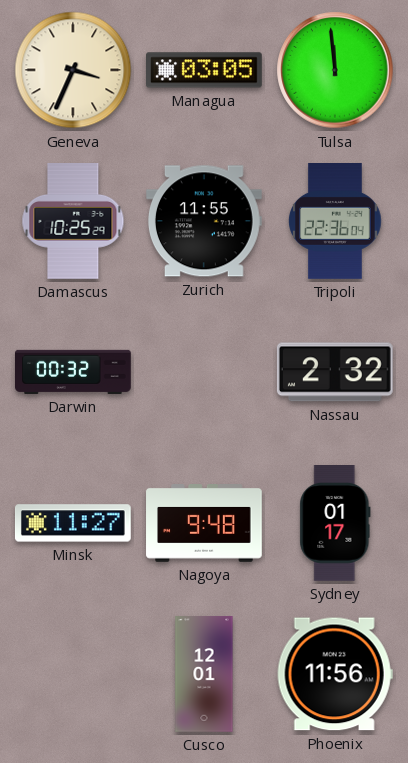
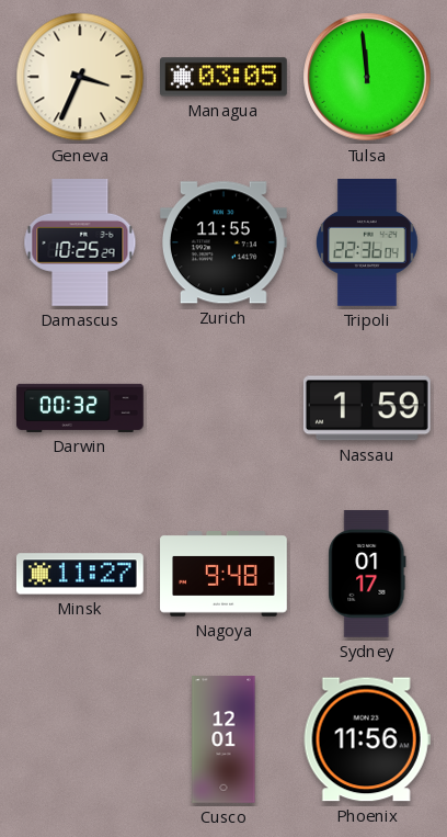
Nassau: 2:32 -> 1:59
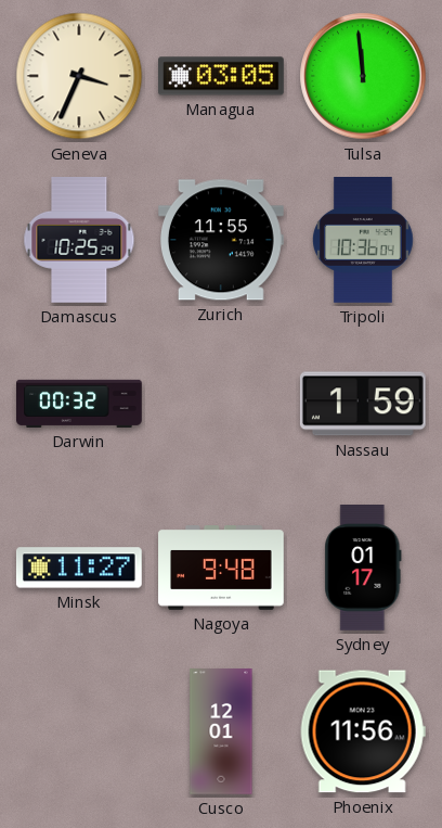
Tripoli: 22:36 -> 10:36
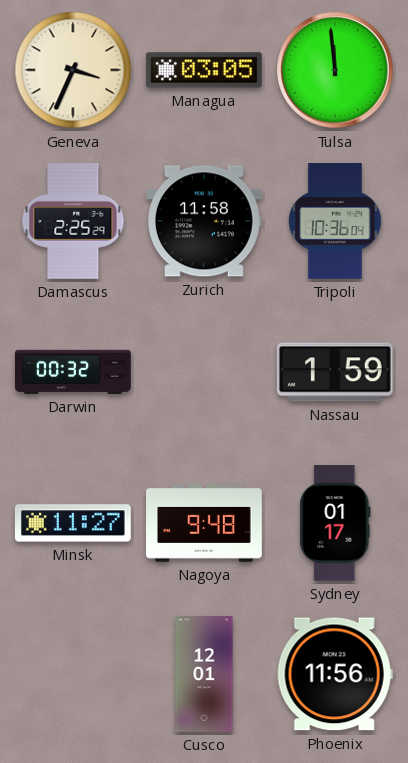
Damascus: 10:25 -> 2:25
Zurich: 11:55 -> 11:58
